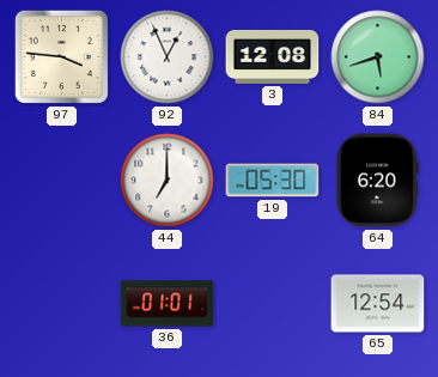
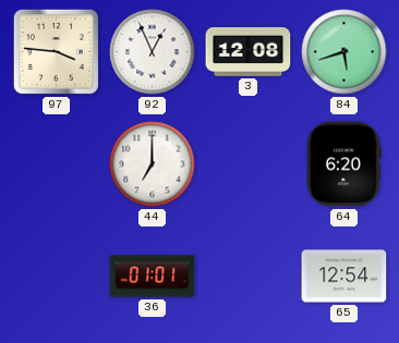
19: 05:30 -> none
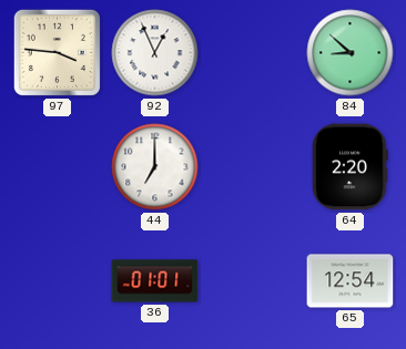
3: 12:08 -> none
84: 5:42 -> 8:52
64: 6:20 -> 2:20
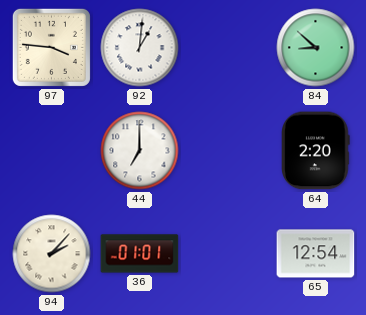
92: 12:56 -> 1:01
94: none -> 2:07
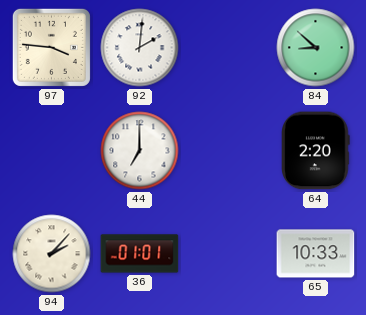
92: 1:01 -> 2:01
65: 12:54 -> 10:33
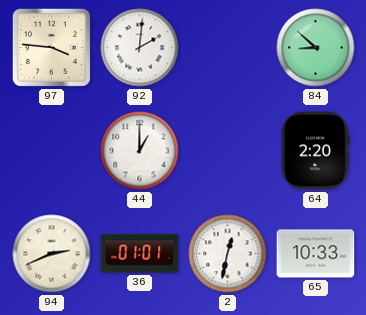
44: 7:00 -> 1:00
94: 2:07 -> 2:41
2: none -> 12:32
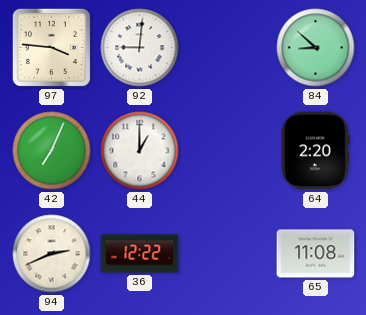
92: 2:01 -> 9:01
42: none -> 7:04
36: 01:01 -> 12:22
2: 12:32 -> none
65: 10:33 -> 11:08
